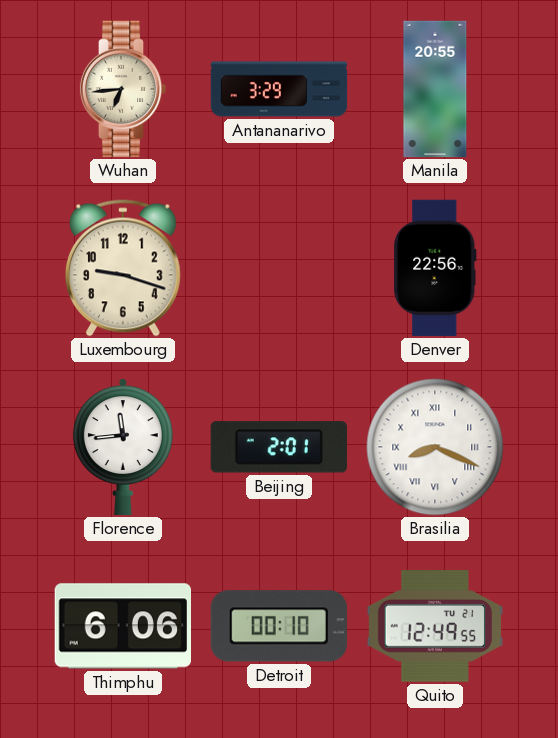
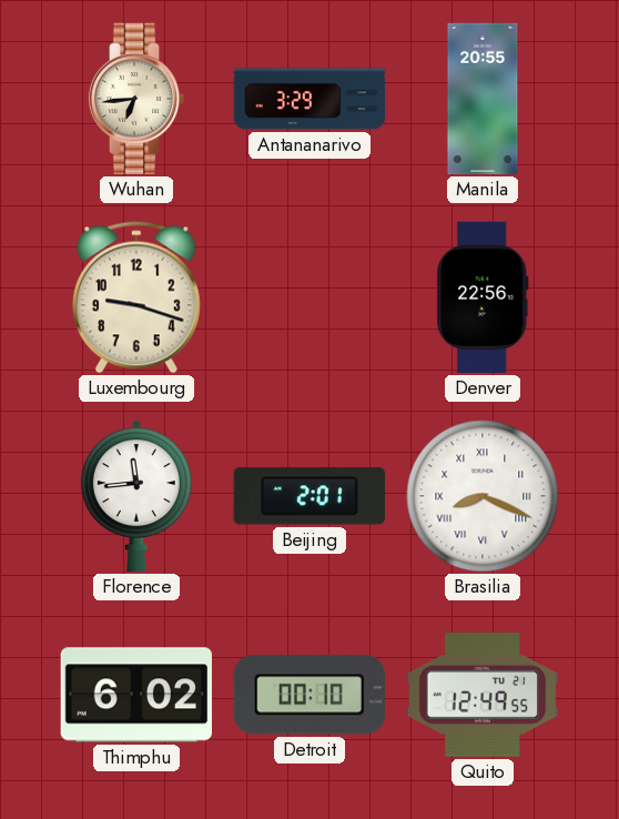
Thimphu: 6:06 -> 6:02
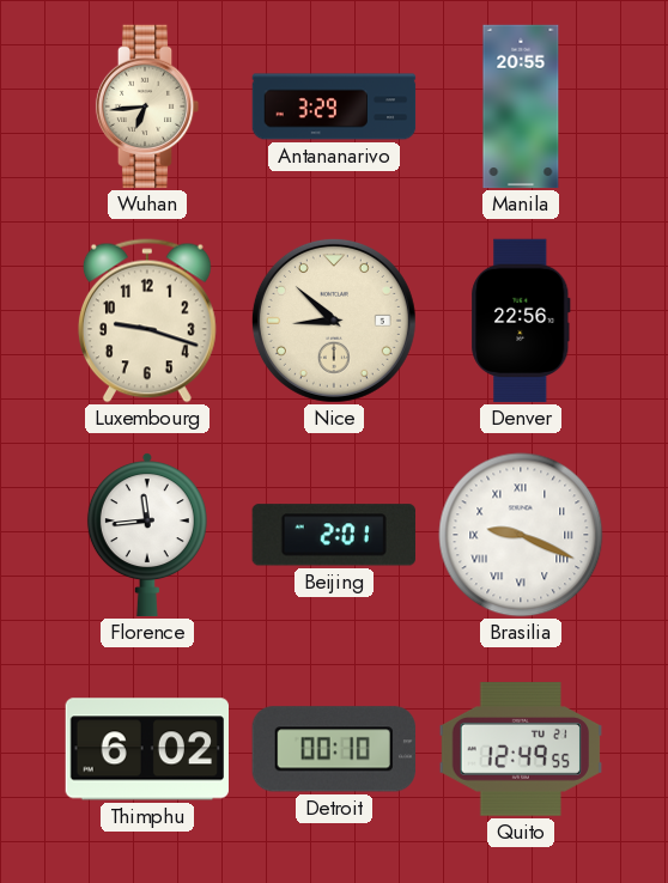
Nice: none -> 8:52
Brasilia: 8:19 -> 9:19
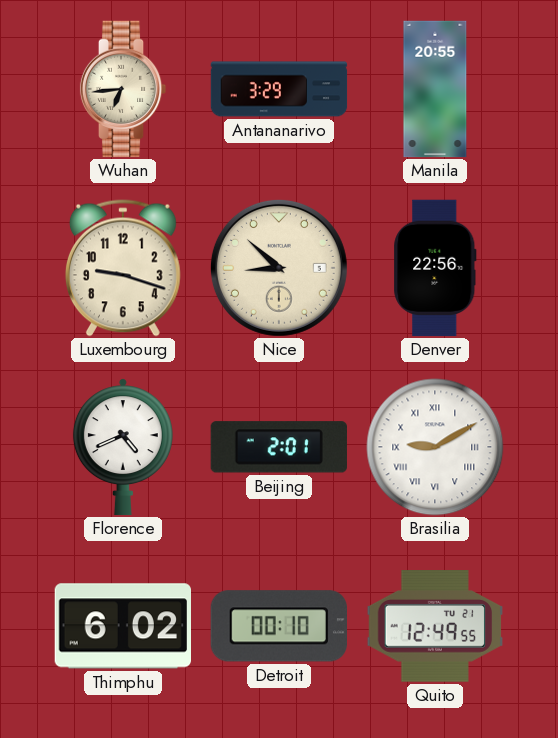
Florence: 11:44 -> 4:41
Brasilia: 9:19 -> 9:10
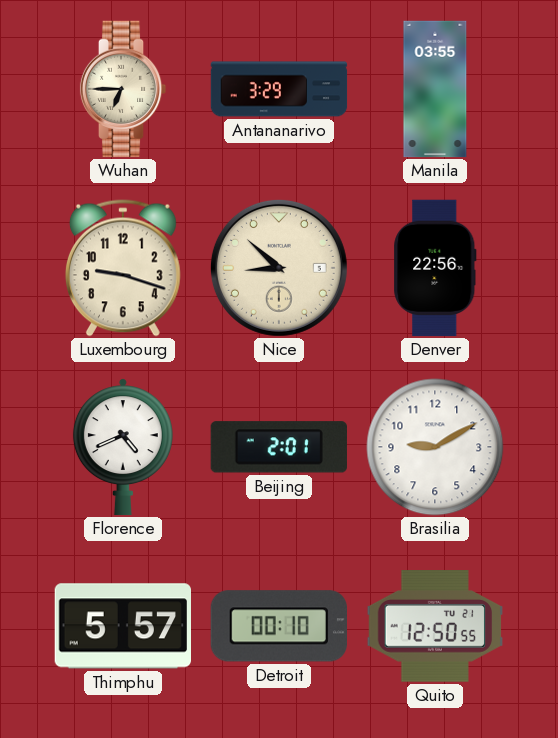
Wuhan: 6:44 -> 6:45
Manila: 20:55 -> 03:55
Brasilia numerals: Roman -> Arabic
Thimphu: 6:02 -> 5:57
Quito: 12:49 -> 12:50
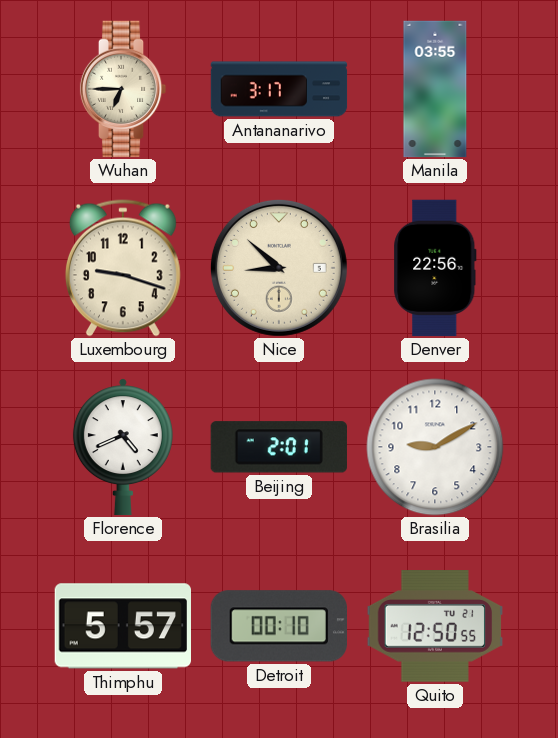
Antananarivo: 3:29 -> 3:17
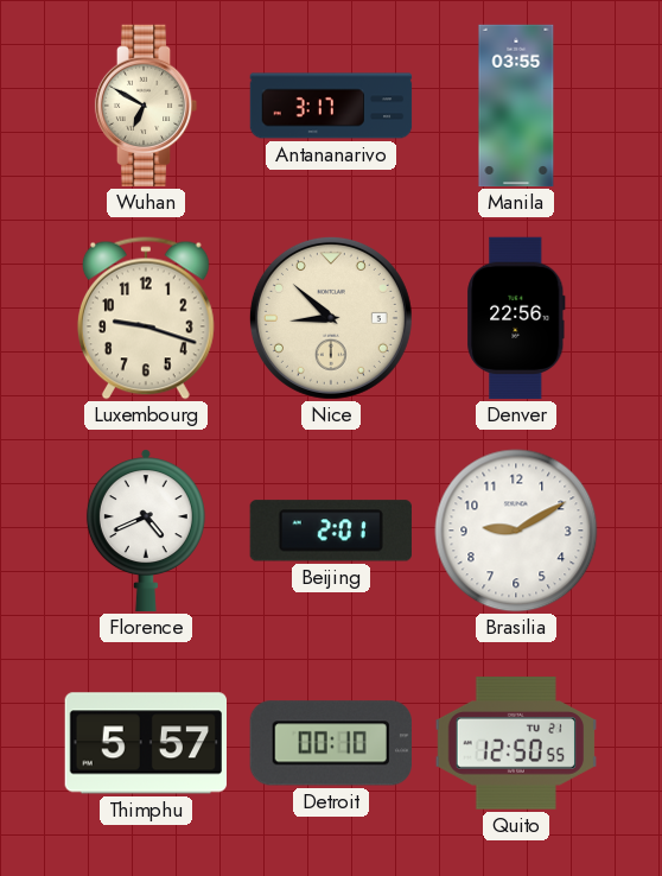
Wuhan: 6:45 -> 6:50
